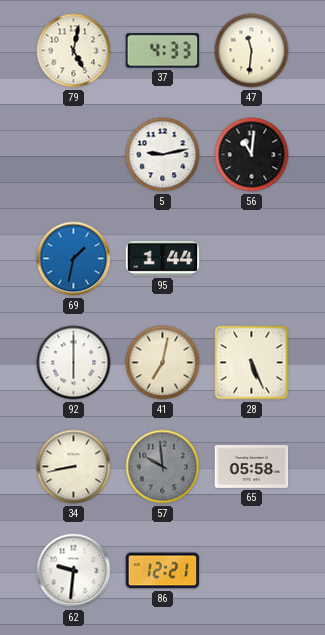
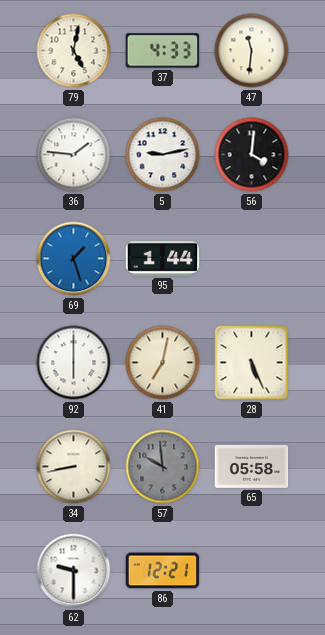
36: none -> 1:46
56: 11:01 -> 4:01
69: 1:32 -> 1:27
62: 9:31 -> 9:30
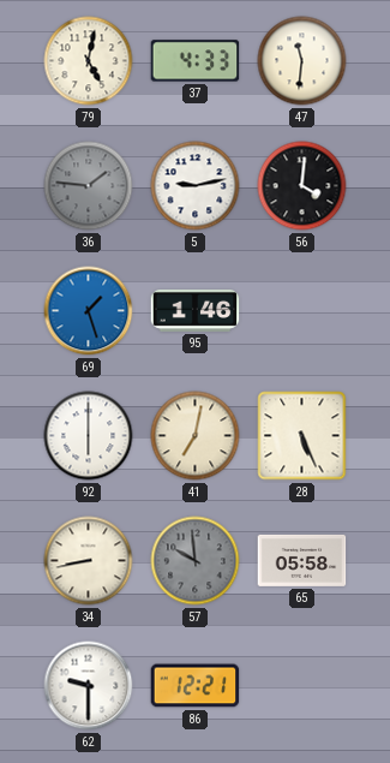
36 dial: white -> grey
95: 1:44 -> 1:46
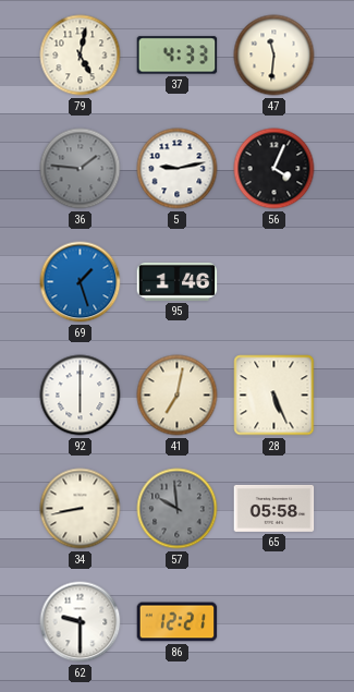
56: 4:01 -> 4:04
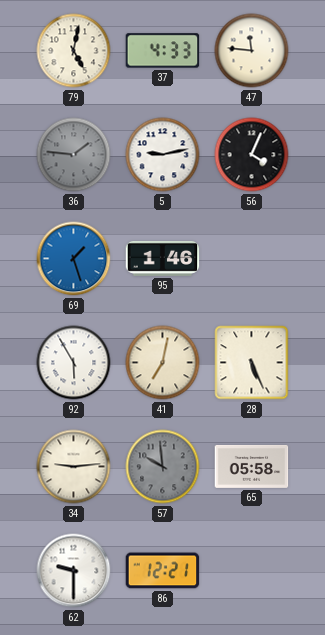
47: 11:31 -> 11:46
92: 6:00 -> 5:55
34: 8:43 -> 9:14
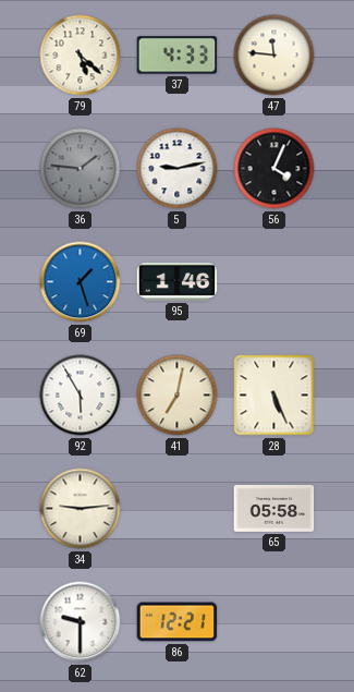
79: 5:02 -> 5:22
57: 9:59 -> none
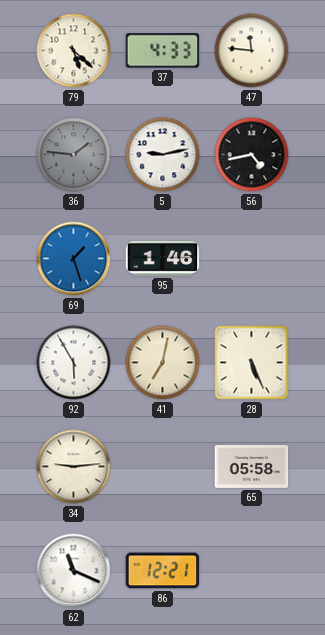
56: 4:04 -> 4:43
62: 9:30 -> 11:19
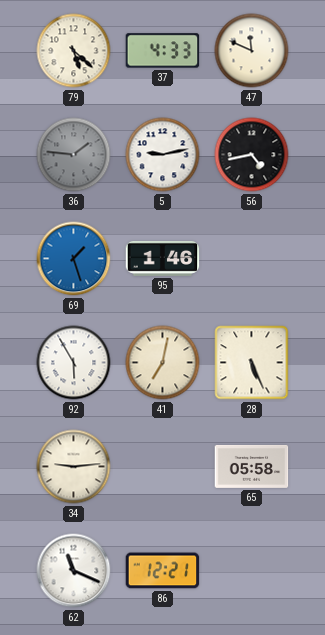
47: 11:46 -> 11:49
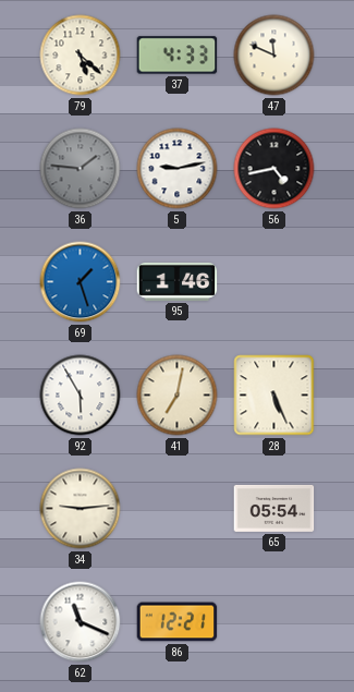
65: 05:58 -> 05:54
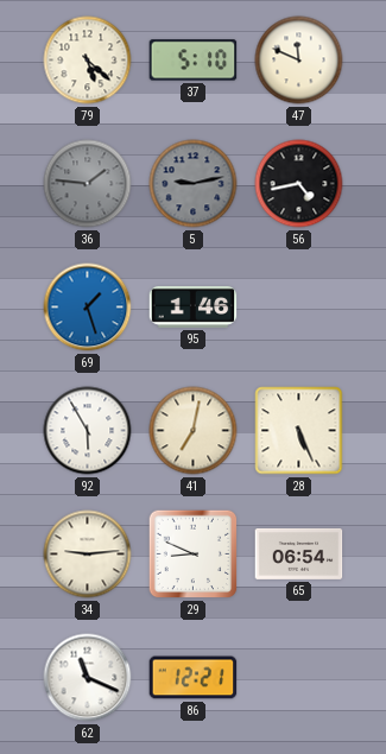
37: 4:33 -> 5:10
5 dial: white -> grey
29: none -> 8:49
65: 05:54 -> 06:54
